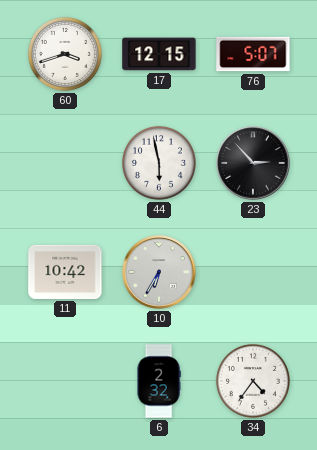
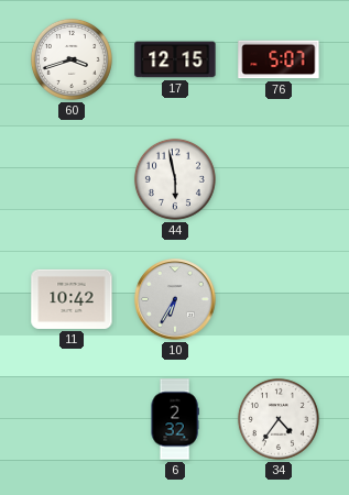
23: 2:53 -> none
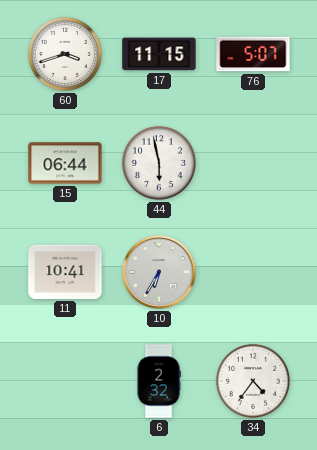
17: 12:15 -> 11:15
15: none -> 06:44
11: 10:42 -> 10:41
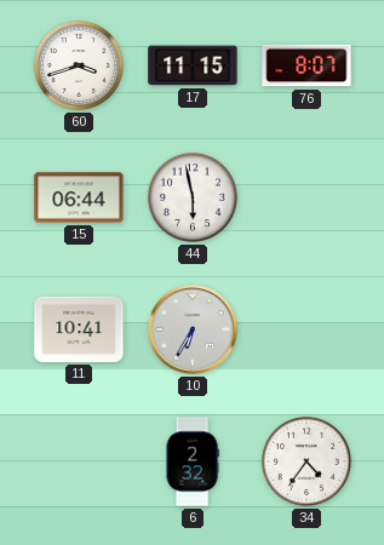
76: 5:07 -> 8:07
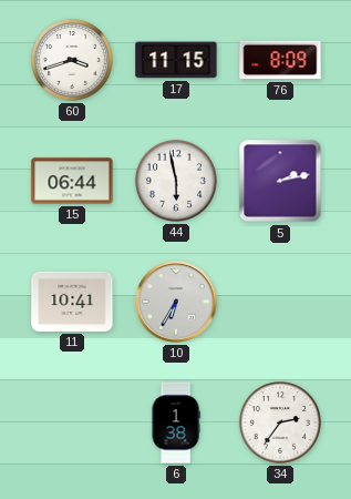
76: 8:07 -> 8:09
5: none -> 2:13
6: 2:32 -> 1:38
34: 4:36 -> 2:36
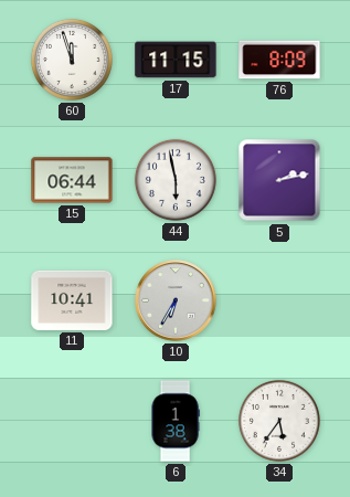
60: 3:42 -> 11:57
34: 2:36 -> 5:36
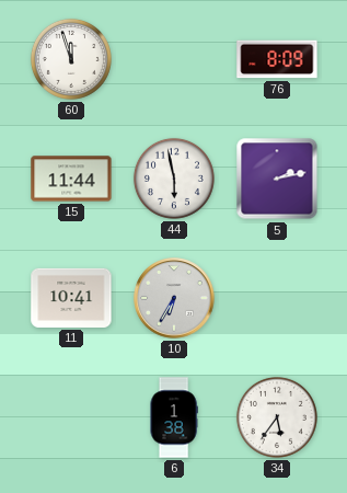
17: 11:15 -> none
15: 06:44 -> 11:44
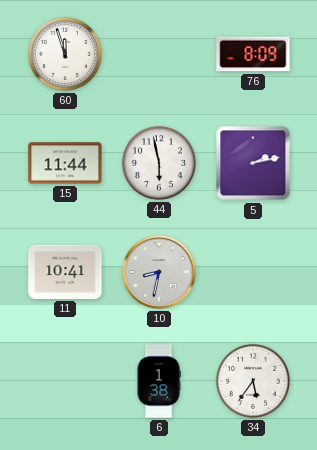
10: 6:35 -> 8:32
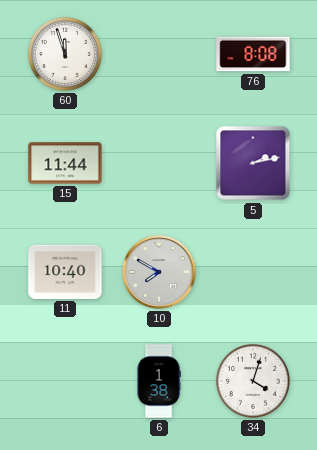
76: 8:09 -> 8:08
44: 5:58 -> none
11: 10:41 -> 10:40
10: 8:32 -> 7:50
34: 5:36 -> 4:03
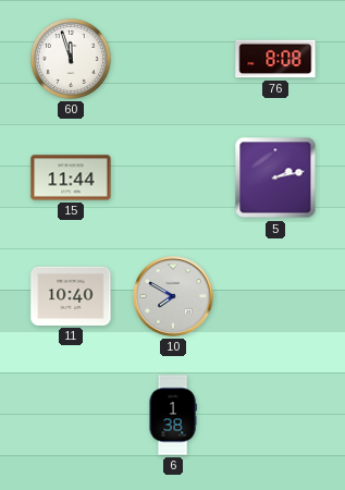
34: 4:03 -> none
